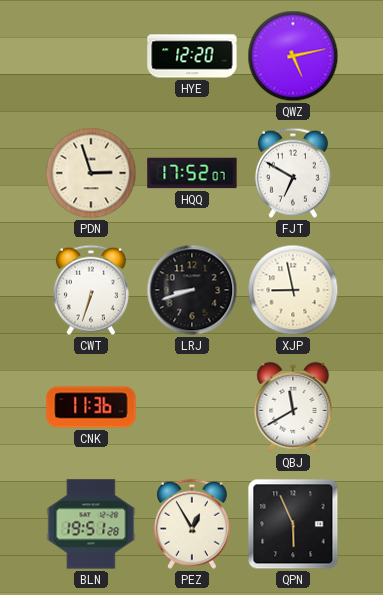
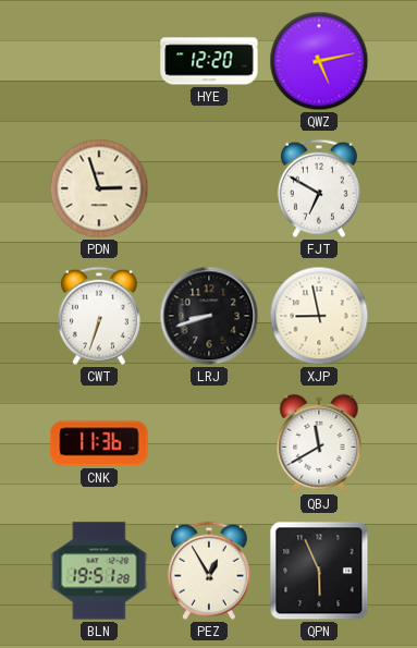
HQQ: 17:52 -> none
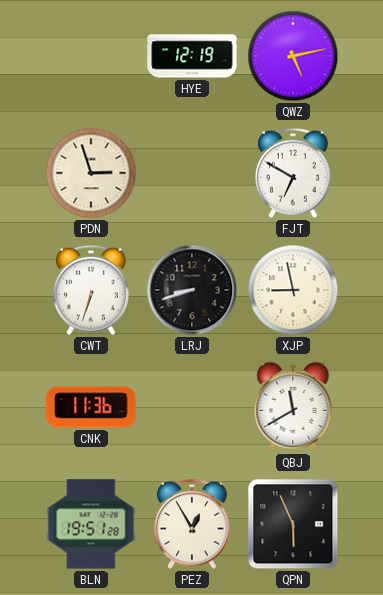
HYE: 12:20 -> 12:19
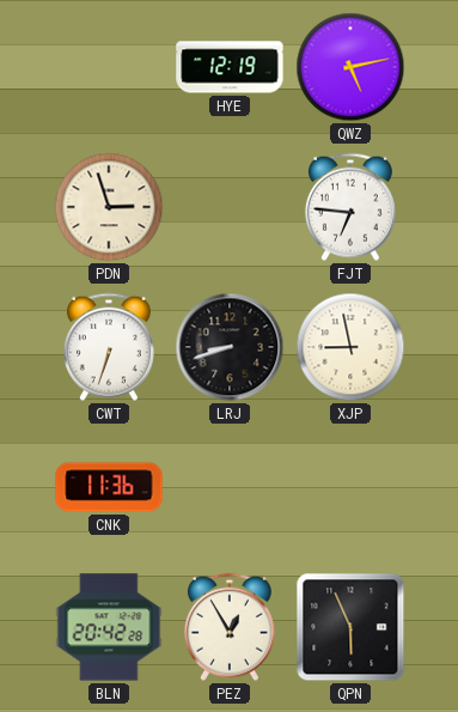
FJT: 6:50 -> 6:46
QBJ: 11:40 -> none
BLN: 19:51 -> 20:42
